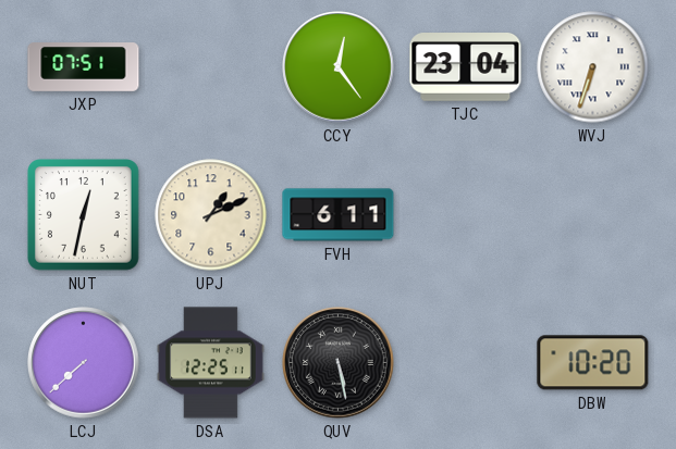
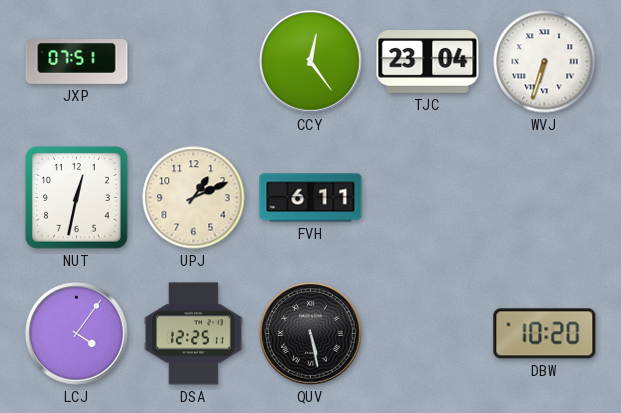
LCJ: 7:38 -> 4:06
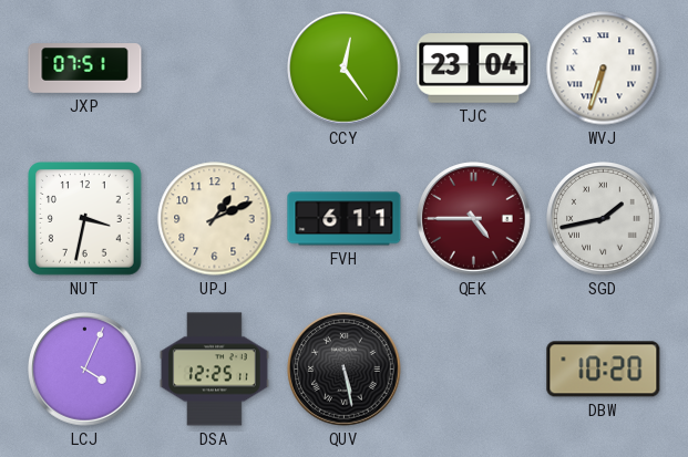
NUT: 12:32 -> 3:32
QEK: none -> 4:45
SGD: none -> 1:43
LCJ: 4:06 -> 4:04
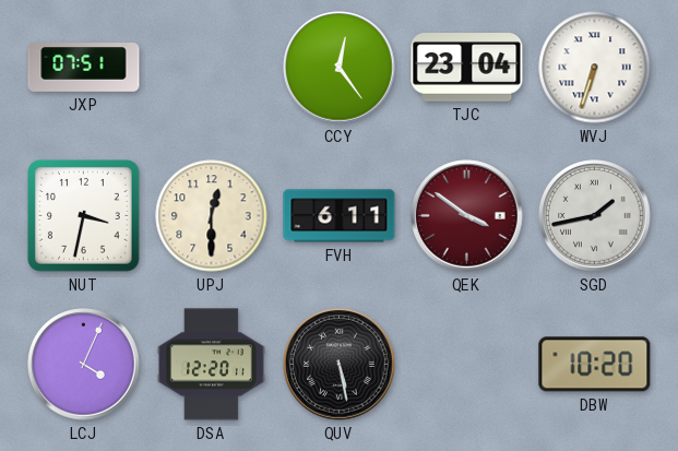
UPJ: 1:11 -> 12:30
QEK: 4:45 -> 3:51
DSA: 12:25 -> 12:20
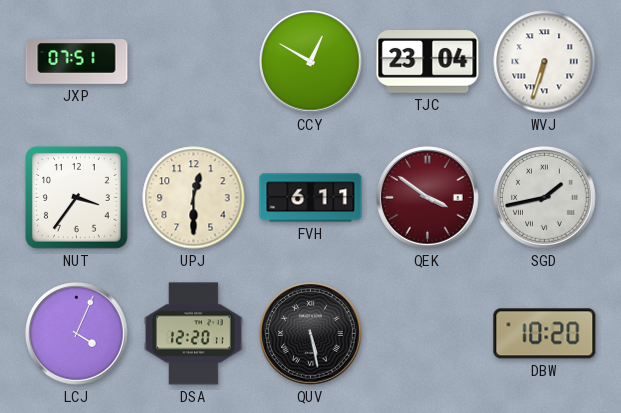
CCY: 12:24 -> 12:50
NUT: 3:32 -> 3:36
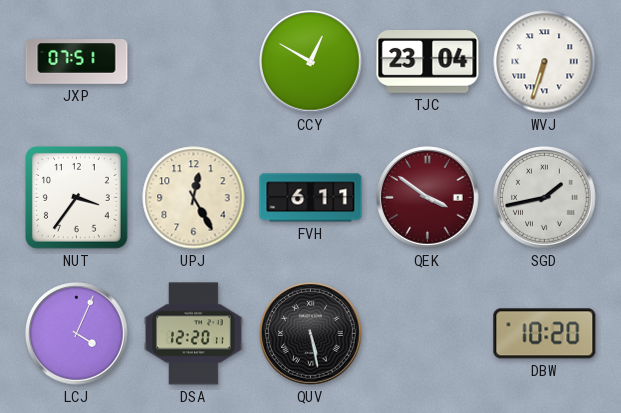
UPJ: 12:30 -> 12:25
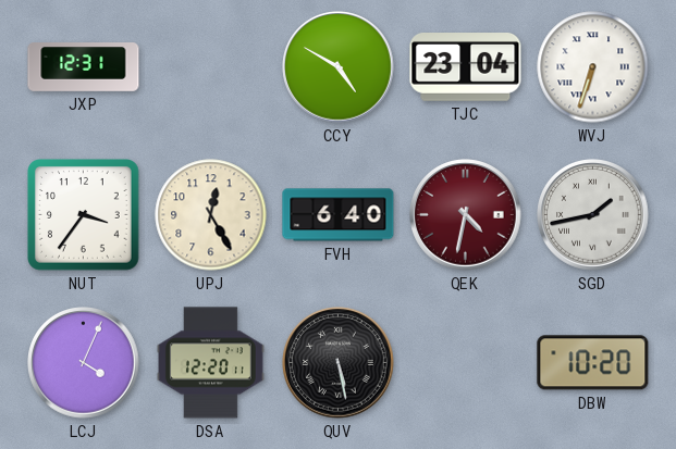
JXP: 07:51 -> 12:31
CCY: 12:50 -> 4:50
FVH: 6:11 -> 6:40
QEK: 3:51 -> 4:32
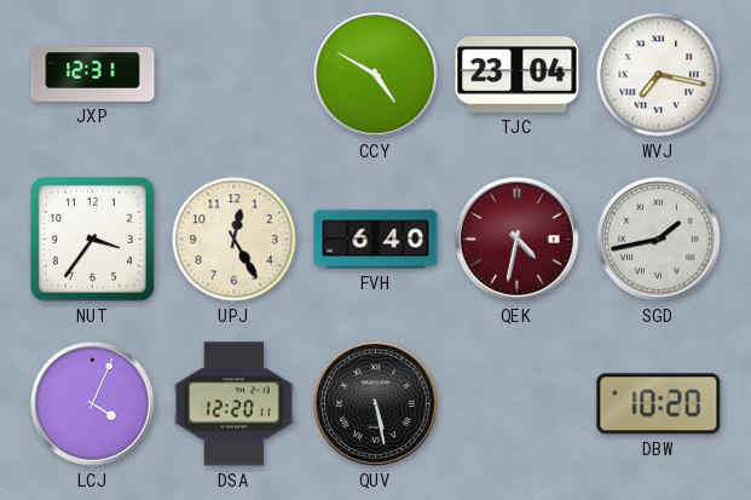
WVJ: 6:33 -> 7:17
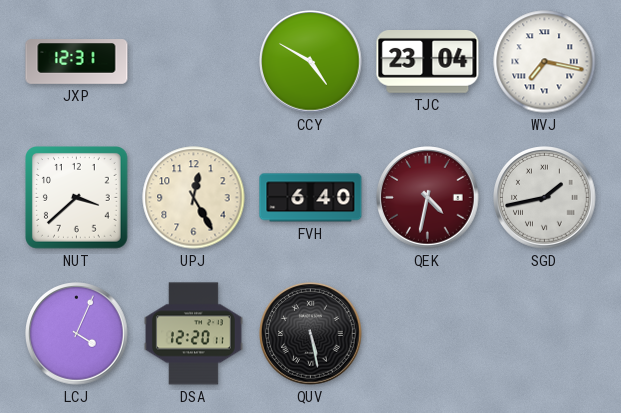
NUT: 3:36 -> 3:38
DBW: 10:20 -> none
